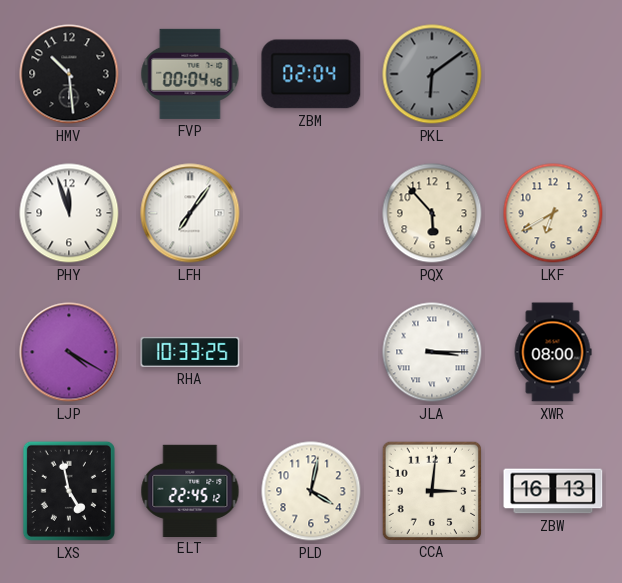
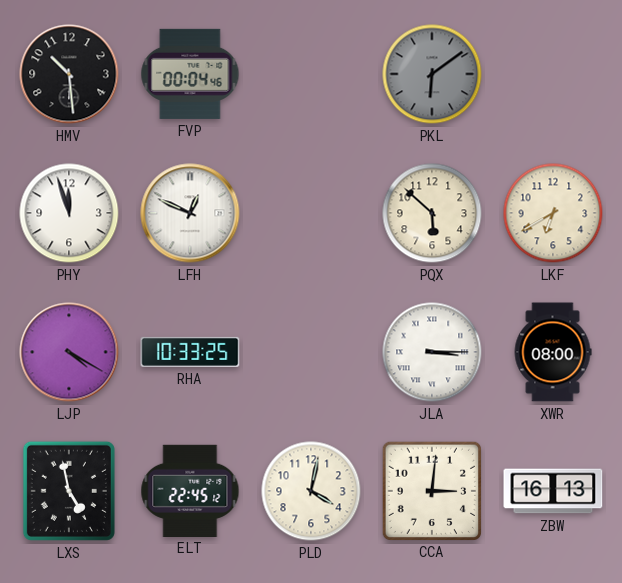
ZBM: 02:04 -> none
LFH: 7:06 -> 12:49
PQX: 5:53 -> 5:52
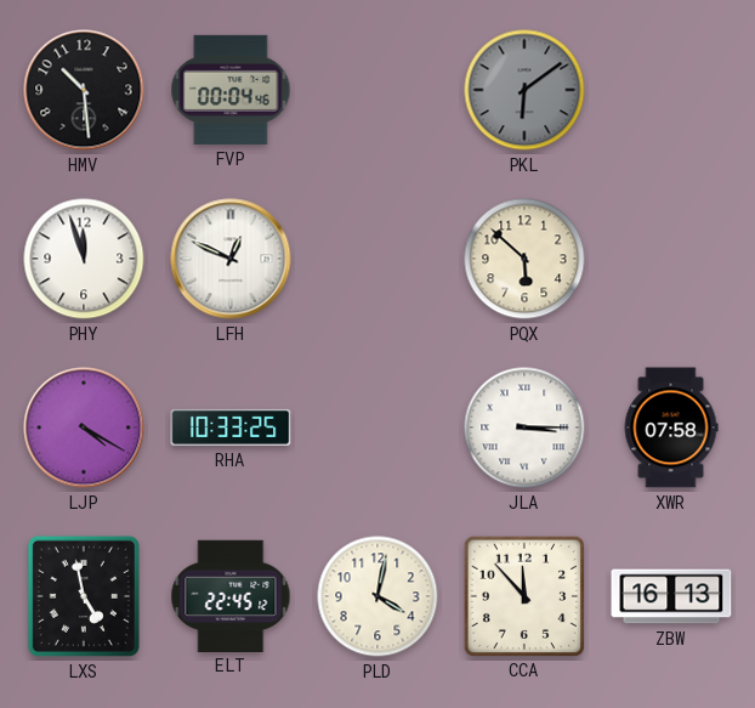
LKF: 6:40 -> none
XWR: 08:00 -> 07:58
CCA: 3:01 -> 11:53
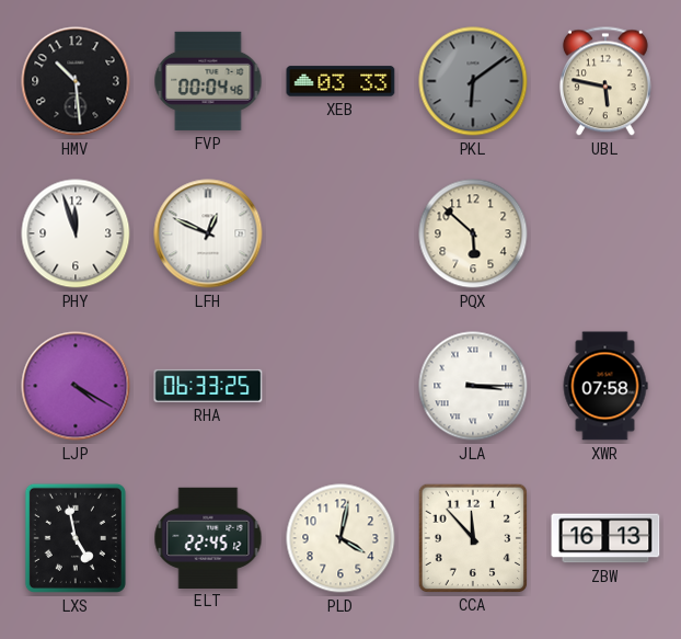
XEB: none -> 03:33
UBL: none -> 5:47
RHA: 10:33 -> 06:33
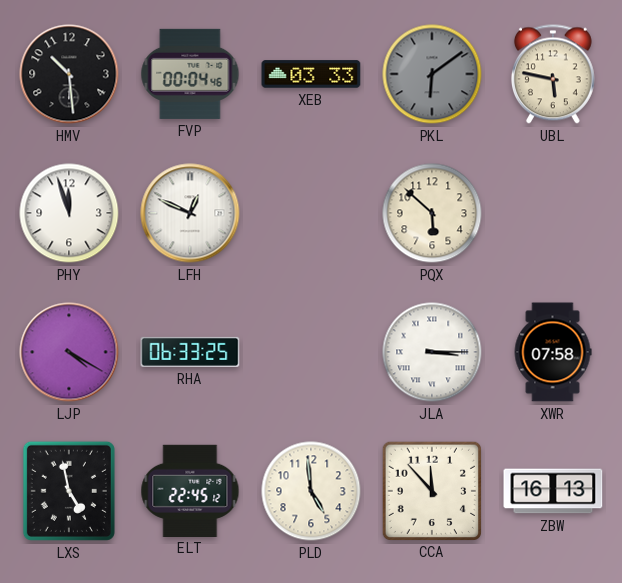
PLD: 4:02 -> 4:59
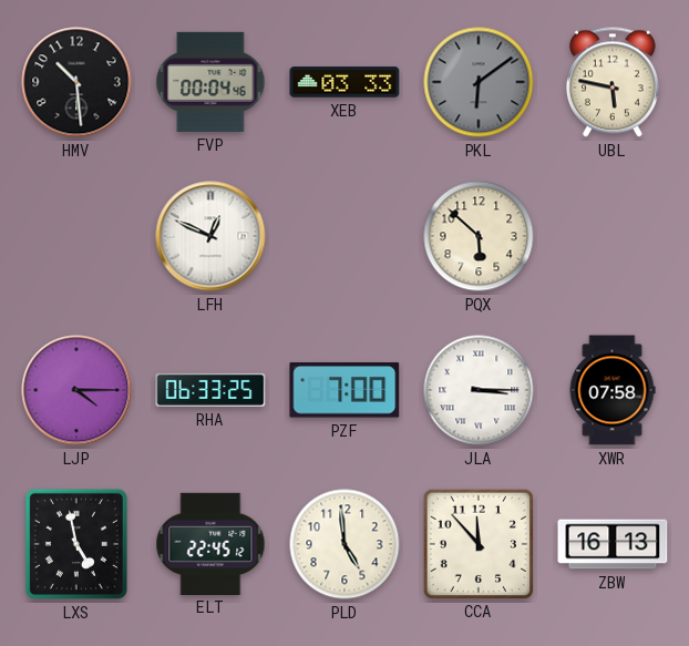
PHY: 11:57 -> none
LJP: 4:20 -> 4:15
PZF: none -> 7:00
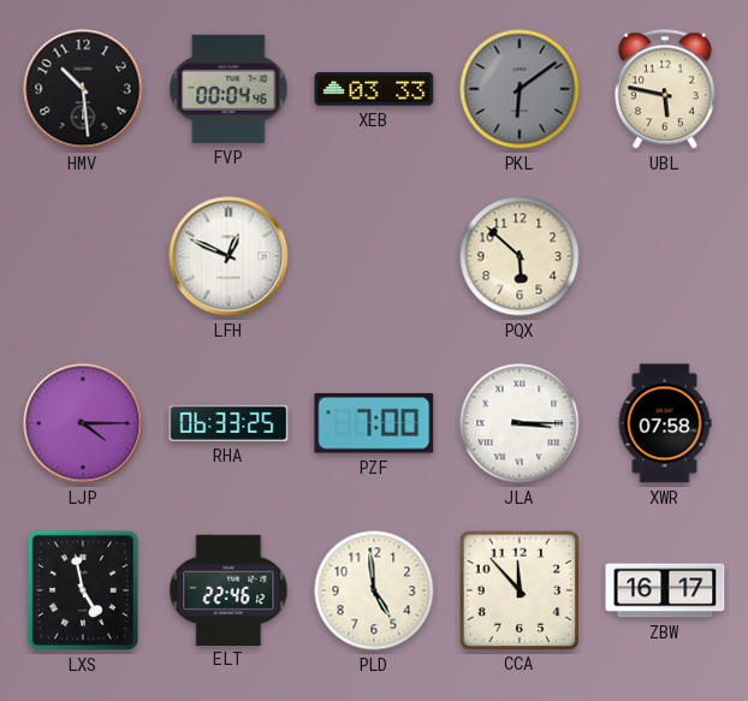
ELT: 22:45 -> 22:46
ZBW: 16:13 -> 16:17
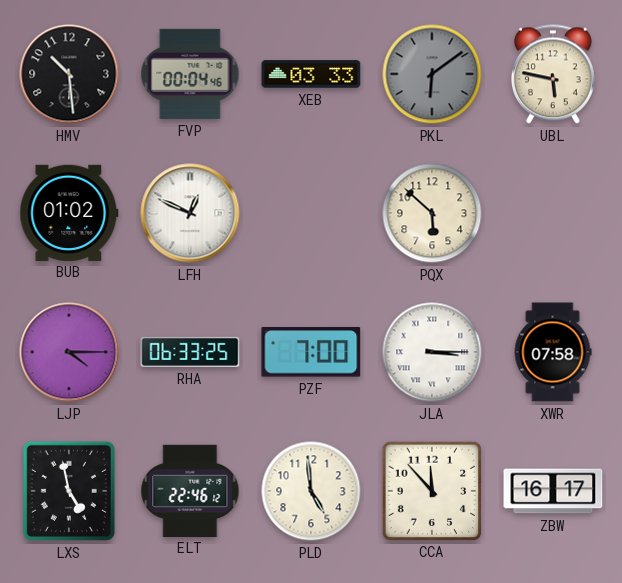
BUB: none -> 01:02
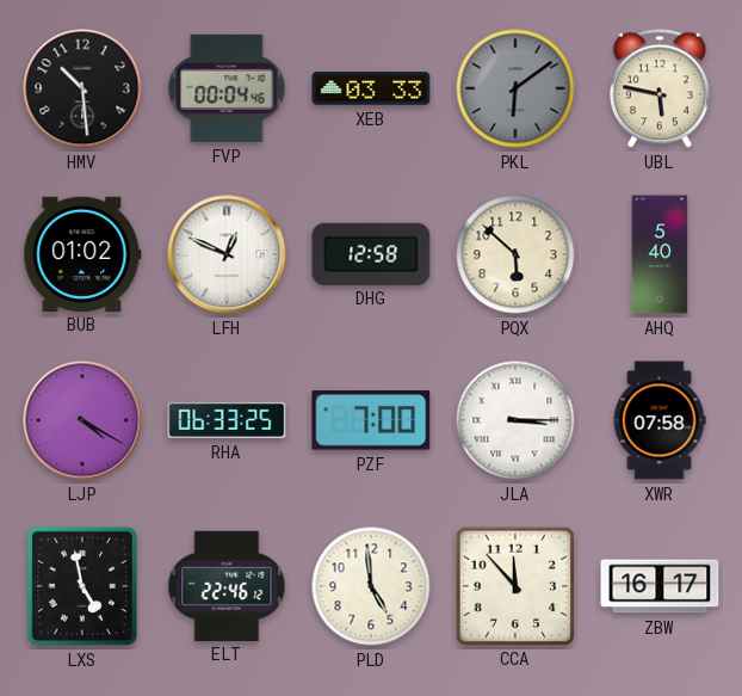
DHG: none -> 12:58
AHQ: none -> 5:40
LJP: 4:15 -> 4:20
